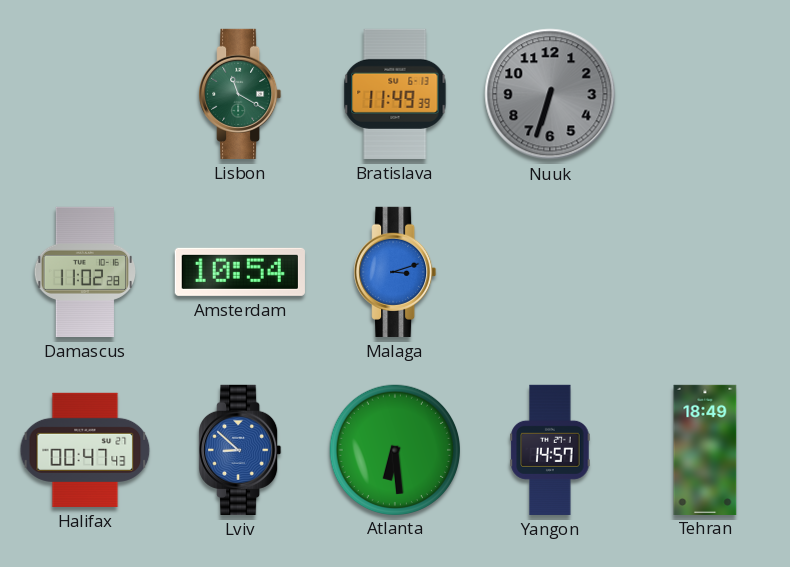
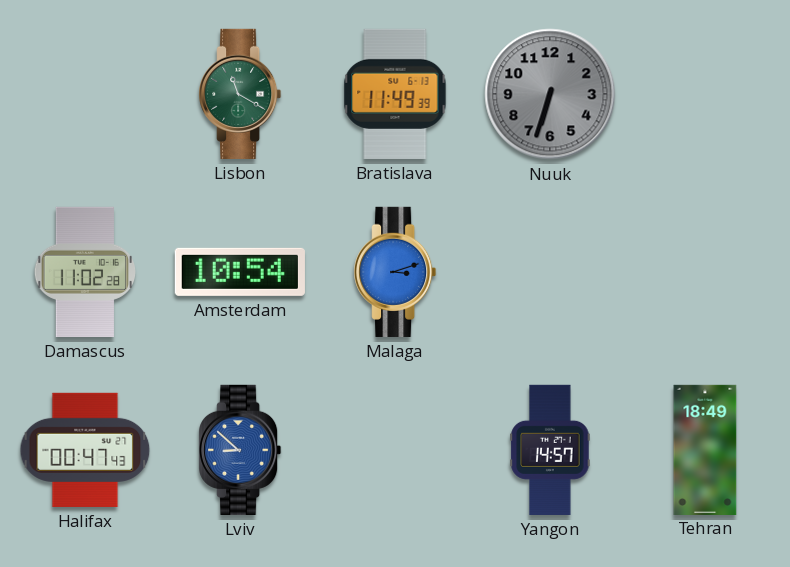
Atlanta: 6:29 -> none
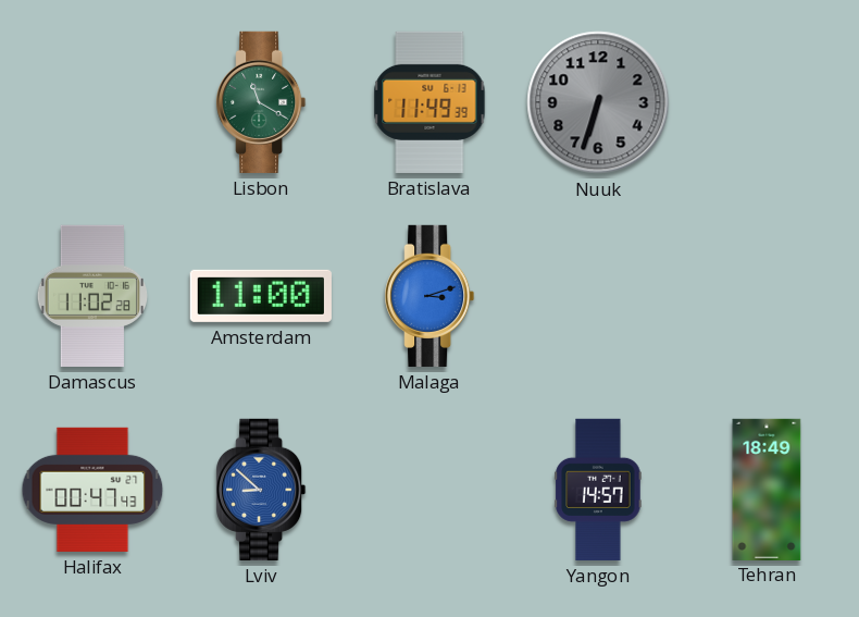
Amsterdam: 10:54 -> 11:00
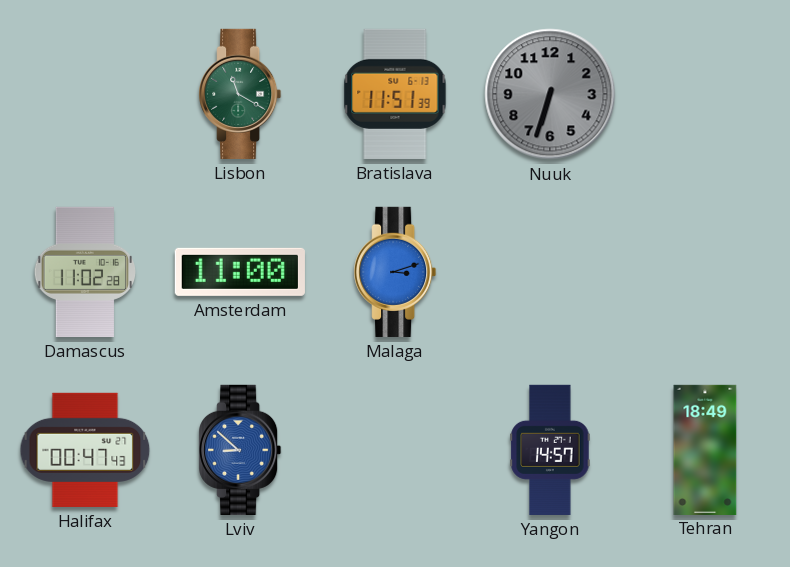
Bratislava: 11:49 -> 11:51
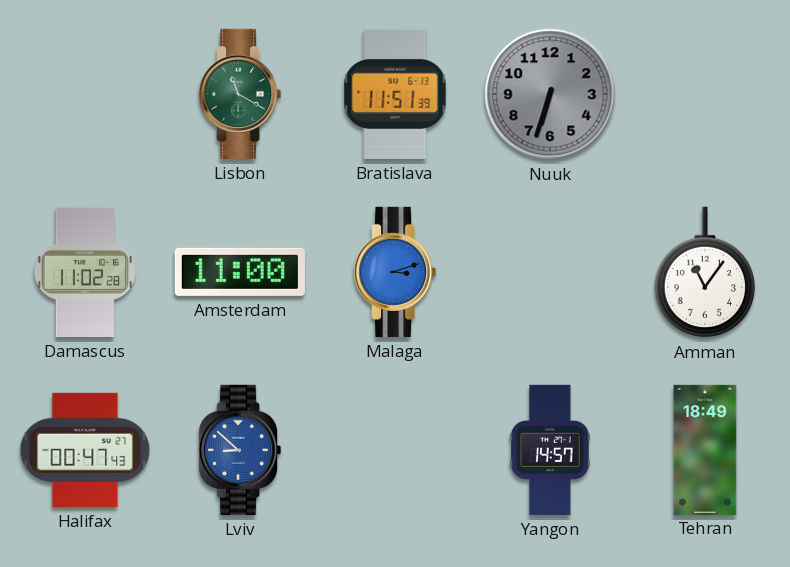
Amman: none -> 11:06
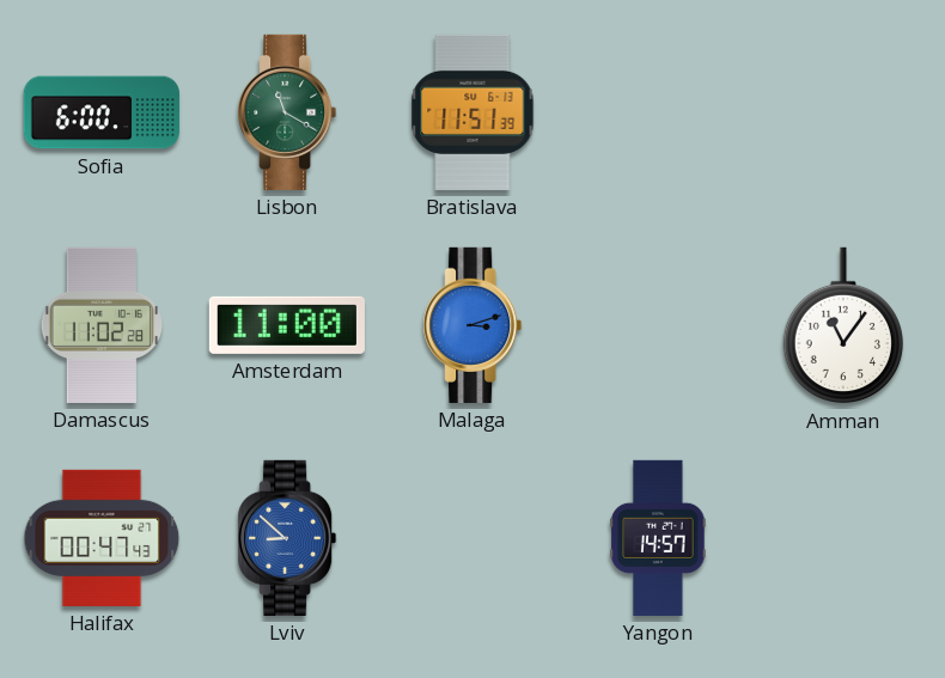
Sofia: none -> 6:00
Nuuk: 6:33 -> none
Tehran: 18:49 -> none
